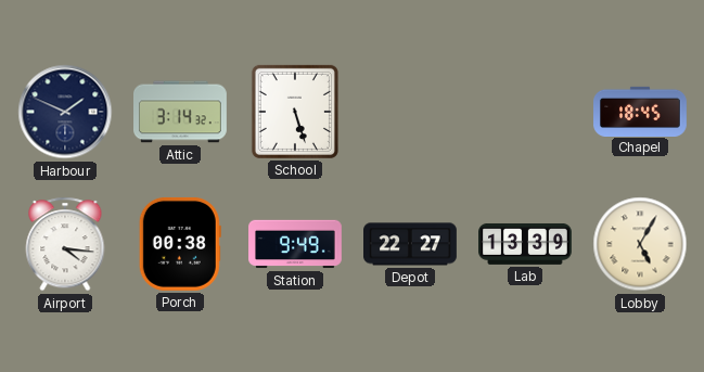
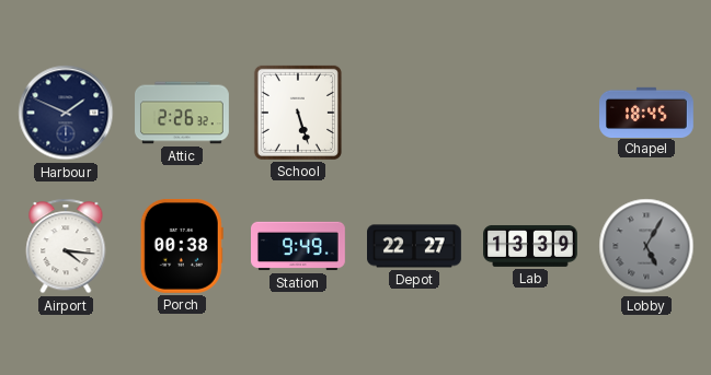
Attic: 3:14 -> 2:26
Lobby dial: cream -> grey
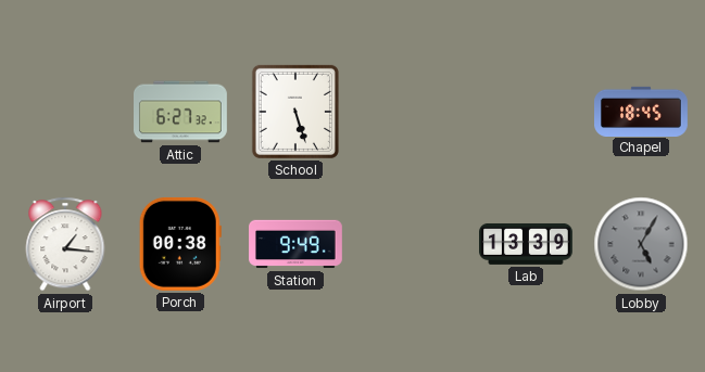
Harbour: 1:49 -> none
Attic: 2:26 -> 6:27
Airport: 4:16 -> 1:16
Depot: 22:27 -> none
